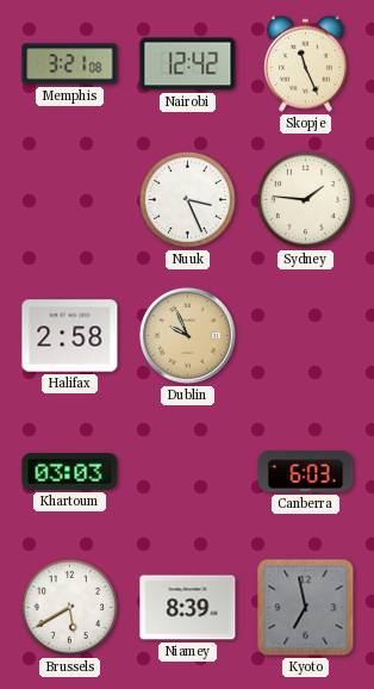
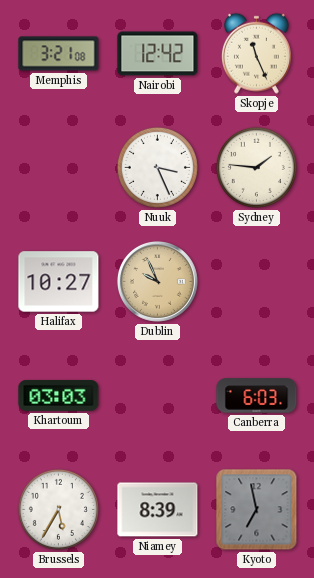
Halifax: 2:58 -> 10:27
Brussels: 5:40 -> 5:35
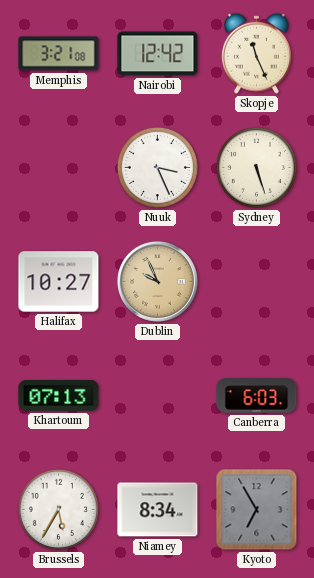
Sydney: 1:46 -> 5:27
Khartoum: 03:03 -> 07:13
Niamey: 8:39 -> 8:34
Kyoto: 6:58 -> 6:55
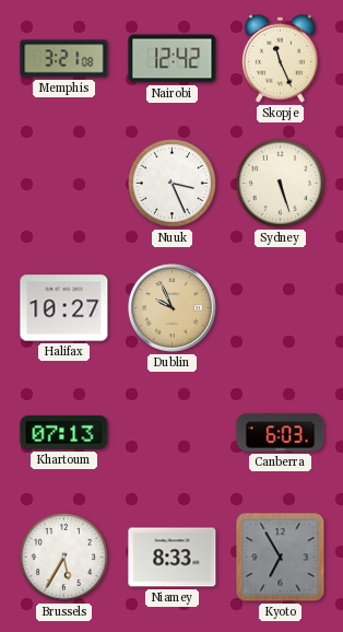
Niamey: 8:34 -> 8:33
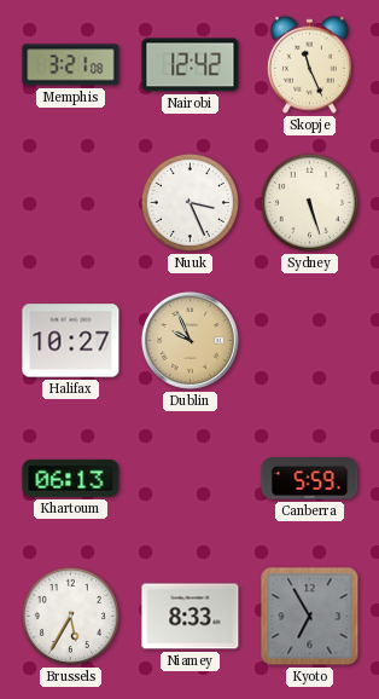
Khartoum: 07:13 -> 06:13
Canberra: 6:03 -> 5:59
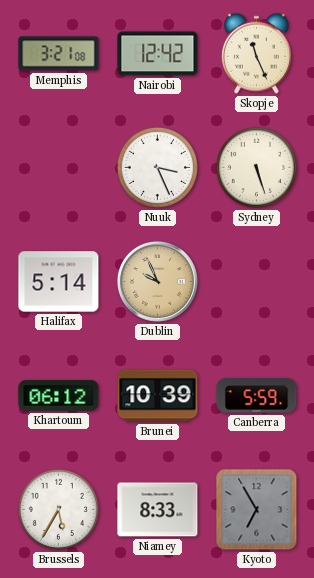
Halifax: 10:27 -> 5:14
Khartoum: 06:13 -> 06:12
Brunei: none -> 10:39
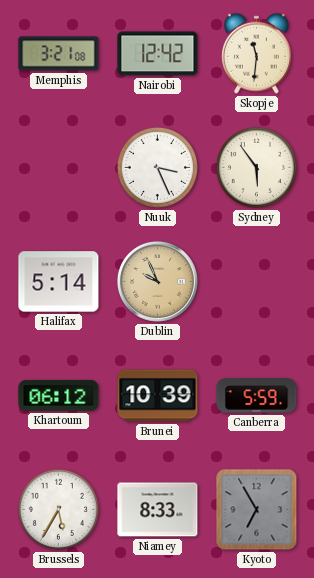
Skopje: 11:26 -> 11:31
Sydney: 5:27 -> 5:54
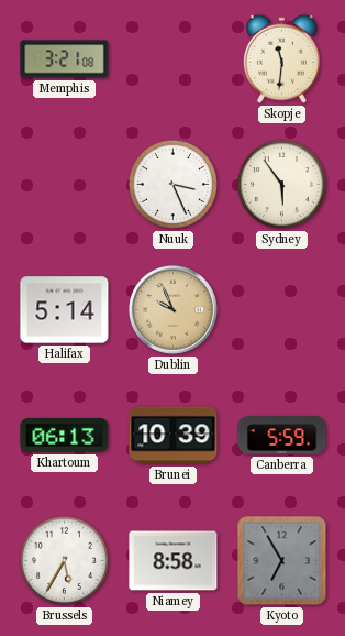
Nairobi: 12:42 -> none
Khartoum: 06:12 -> 06:13
Niamey: 8:33 -> 8:58
